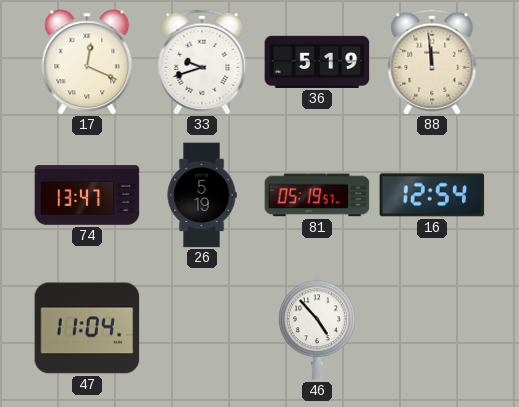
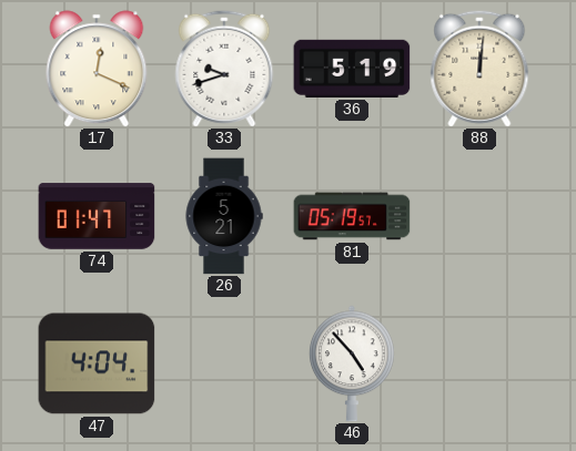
88: 11:59 -> 12:01
74: 13:47 -> 01:47
26: 5:19 -> 5:21
16: 12:54 -> none
47: 11:04 -> 4:04
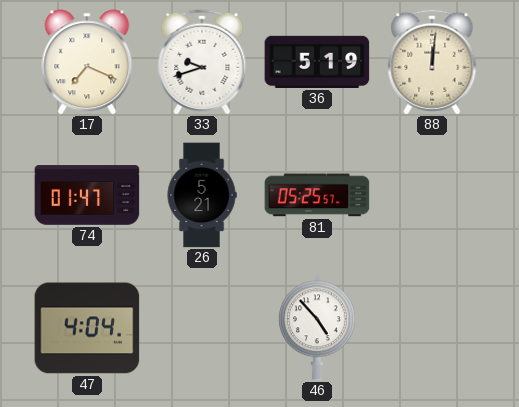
17: 12:19 -> 7:19
81: 05:19 -> 05:25
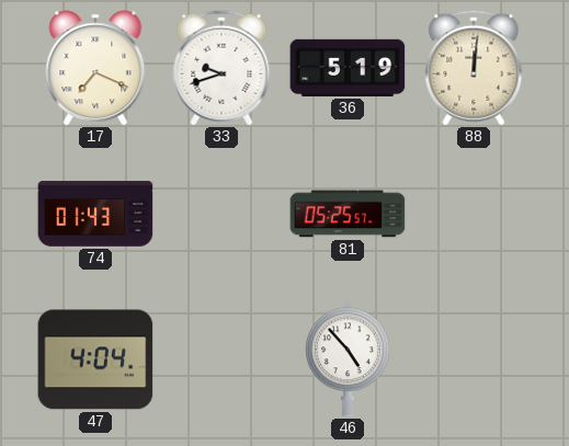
74: 01:47 -> 01:43
26: 5:21 -> none
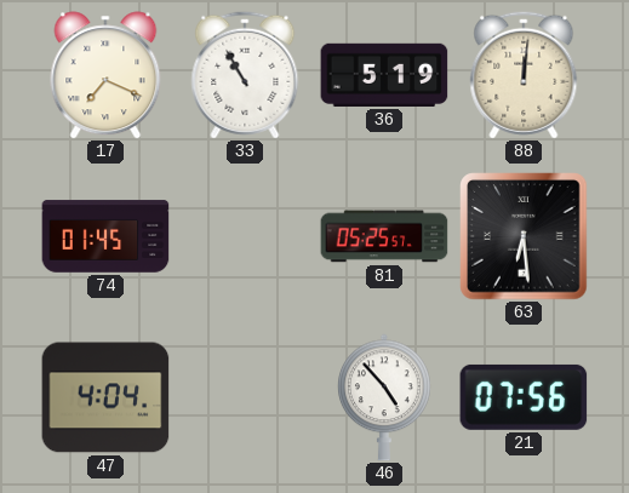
33: 9:42 -> 10:55
74: 01:43 -> 01:45
63: none -> 6:29
21: none -> 07:56
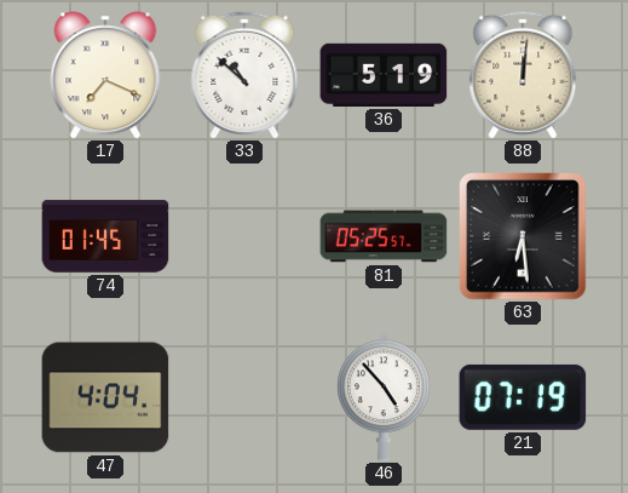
33: 10:55 -> 10:52
21: 07:56 -> 07:19
